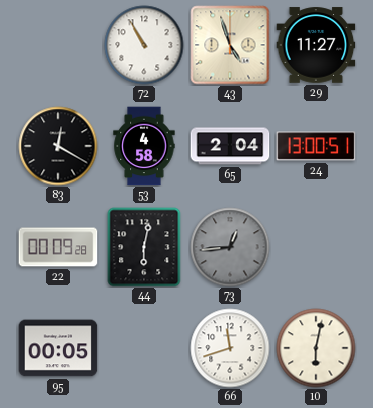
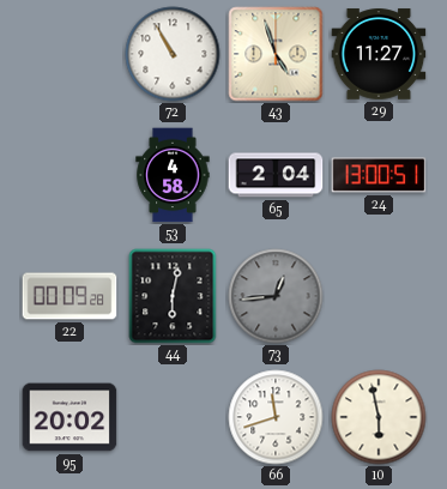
83: 12:20 -> none
95: 00:05 -> 20:02
10: 6:02 -> 5:58
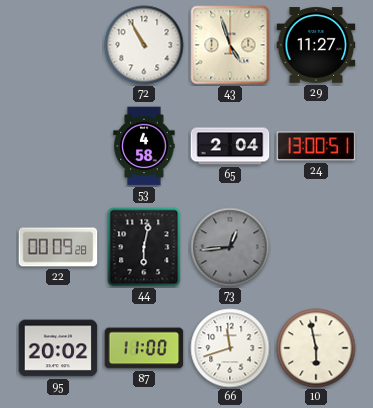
87: none -> 11:00
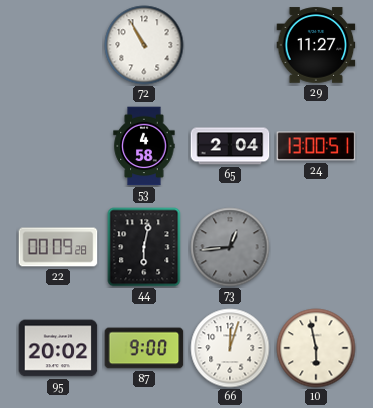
43: 4:57 -> none
87: 11:00 -> 9:00
66: 11:42 -> 12:03
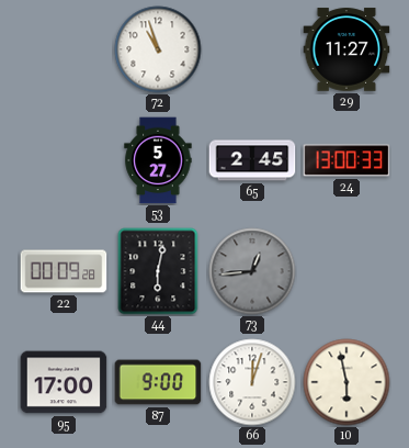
72: 10:55 -> 10:57
53: 4:58 -> 5:27
65: 2:04 -> 2:45
24: 13:00:51 -> 13:00:33
95: 20:02 -> 17:00
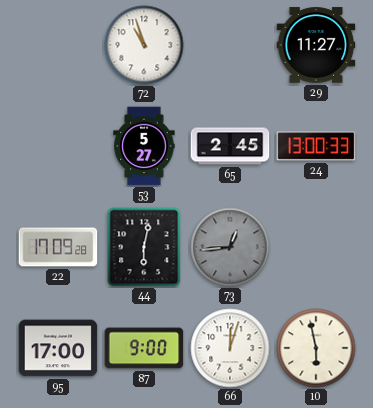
22: 00:09 -> 17:09
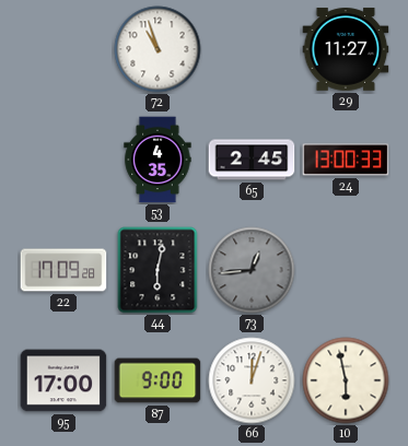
53: 5:27 -> 4:35
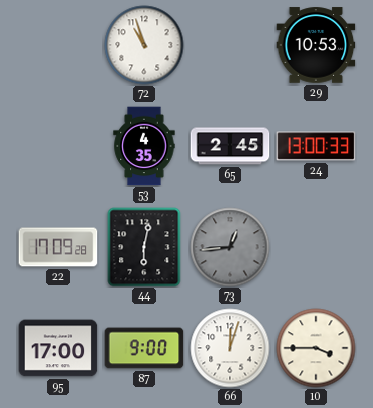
29: 11:27 -> 10:53
10: 5:58 -> 3:45
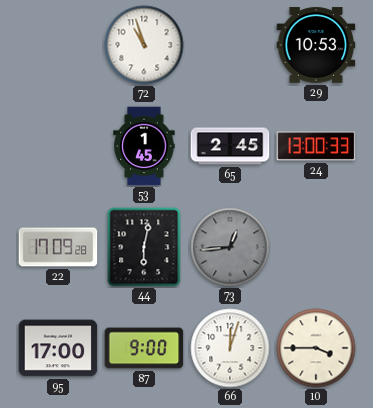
53: 4:35 -> 1:45
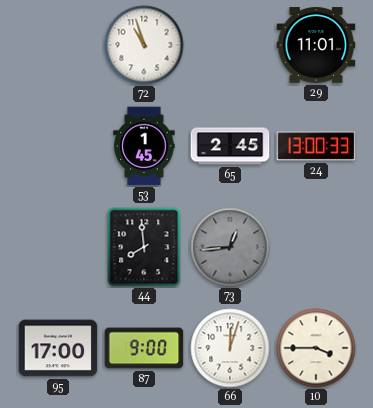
29: 10:53 -> 11:01
22: 17:09 -> none
44: 6:02 -> 7:59
